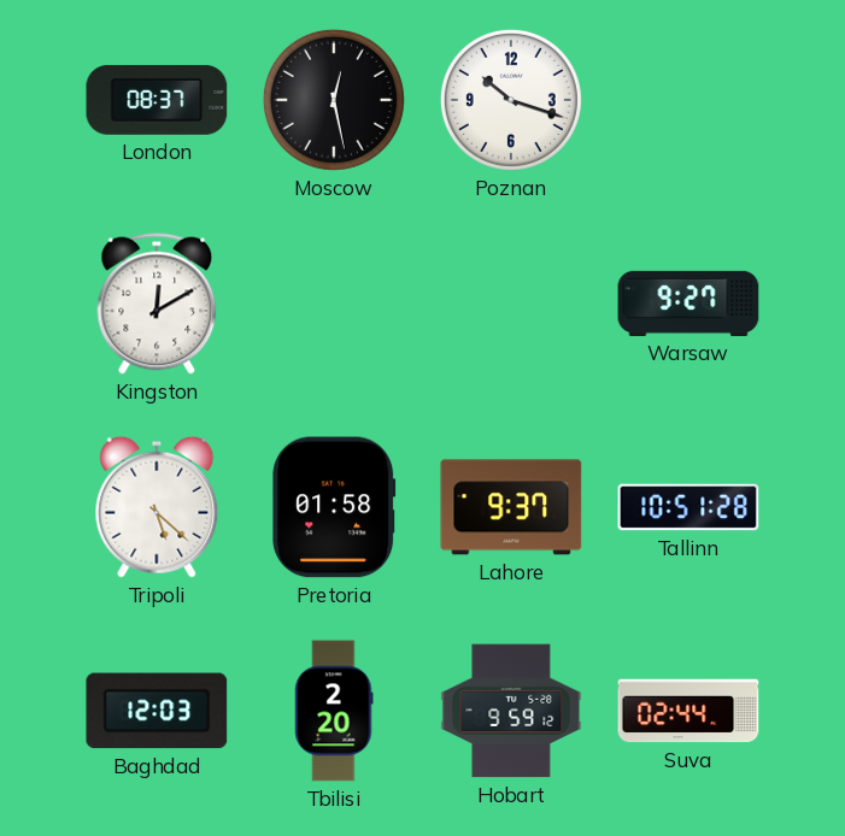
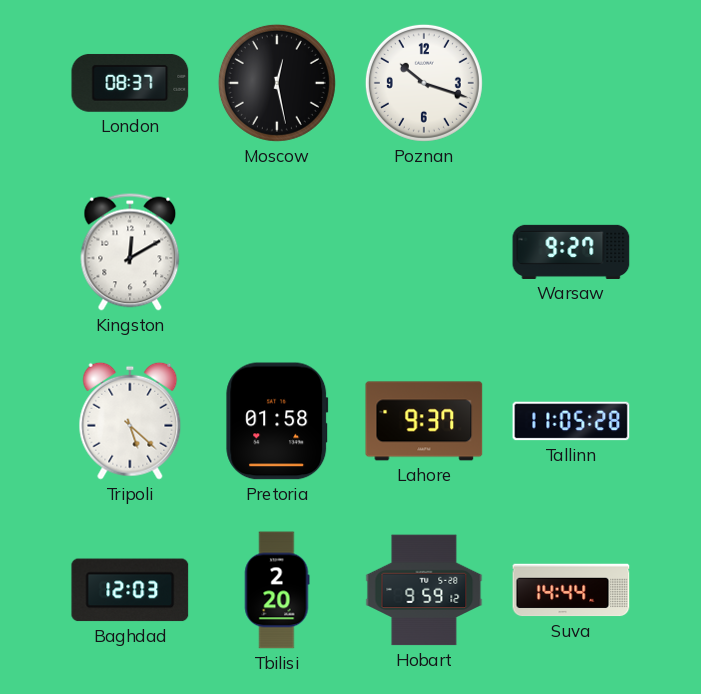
Tallinn: 10:51 -> 11:05
Suva: 02:44 -> 14:44
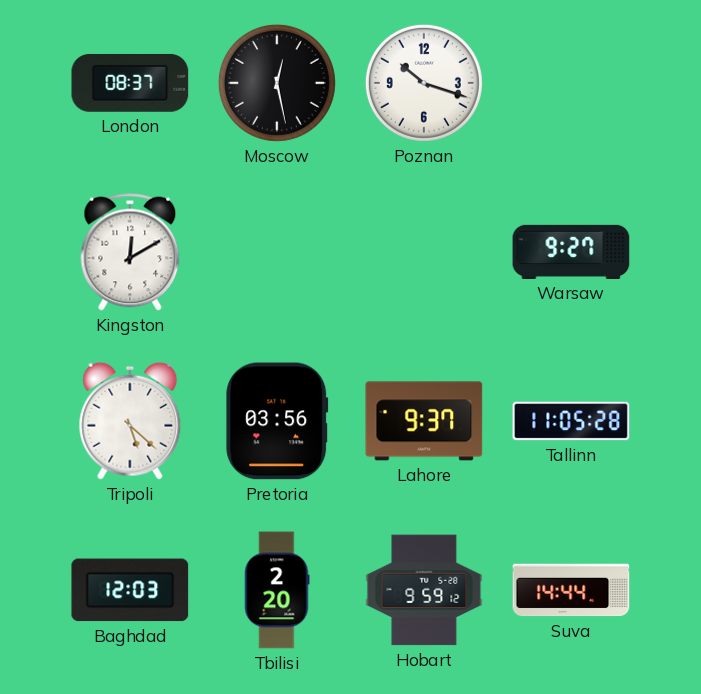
Pretoria: 01:58 -> 03:56
